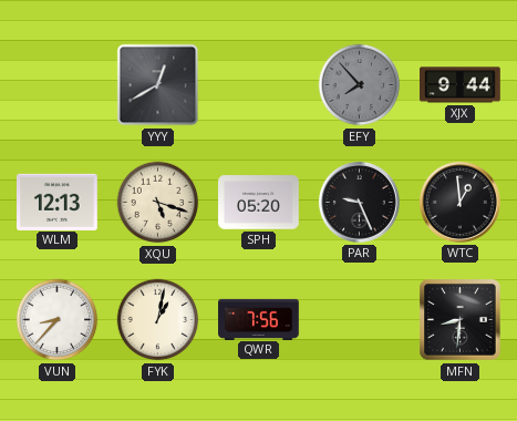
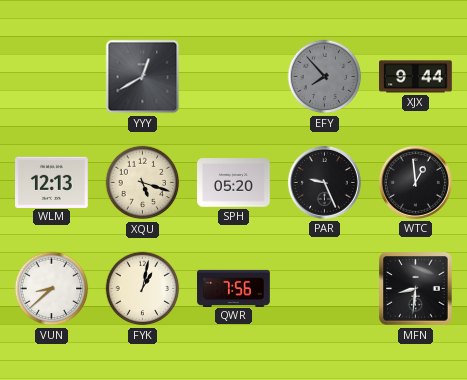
VUN: 8:37 -> 8:38
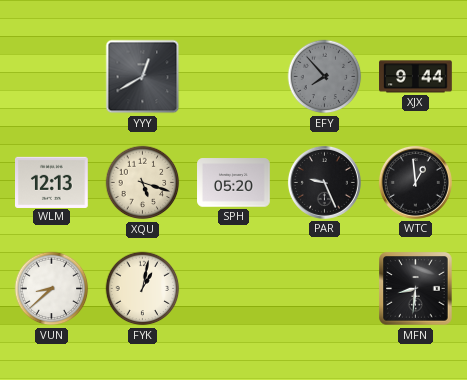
QWR: 7:56 -> none
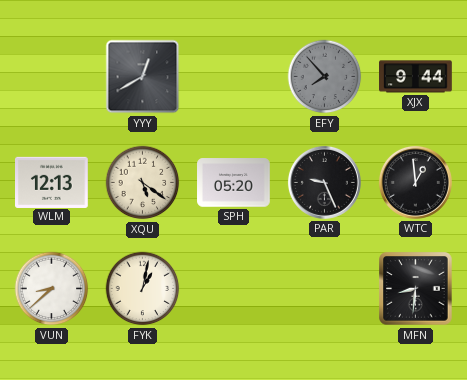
XQU: 5:18 -> 5:21
